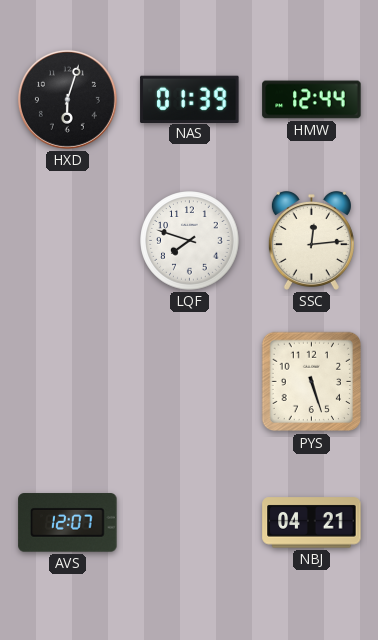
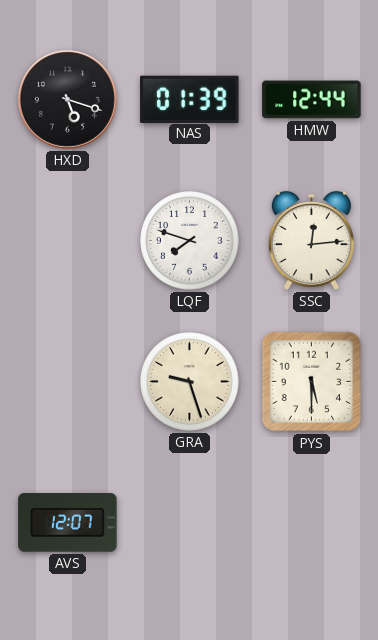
HXD: 6:03 -> 5:18
GRA: none -> 9:27
PYS: 5:27 -> 5:30
NBJ: 04:21 -> none
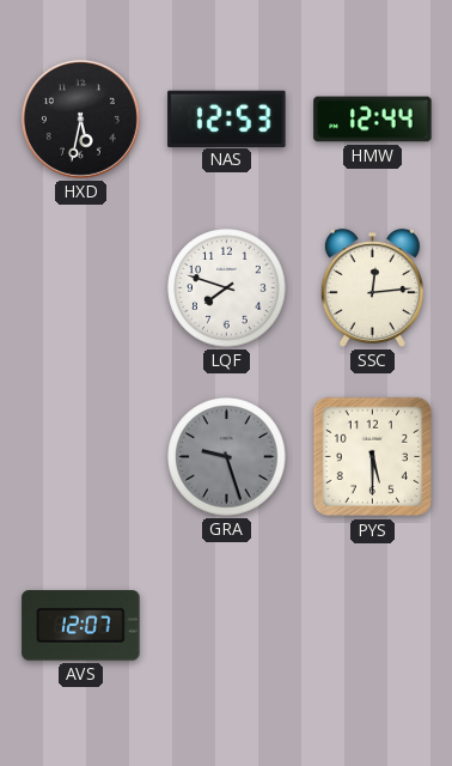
HXD: 5:18 -> 5:32
NAS: 01:39 -> 12:53
GRA dial: cream -> grey
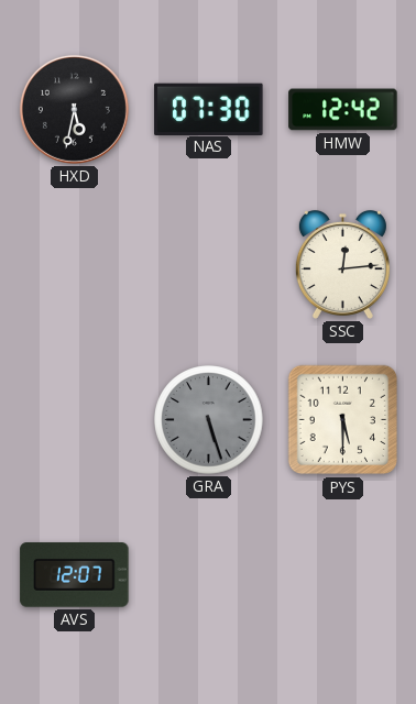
NAS: 12:53 -> 07:30
HMW: 12:44 -> 12:42
LQF: 7:48 -> none
GRA: 9:27 -> 5:27
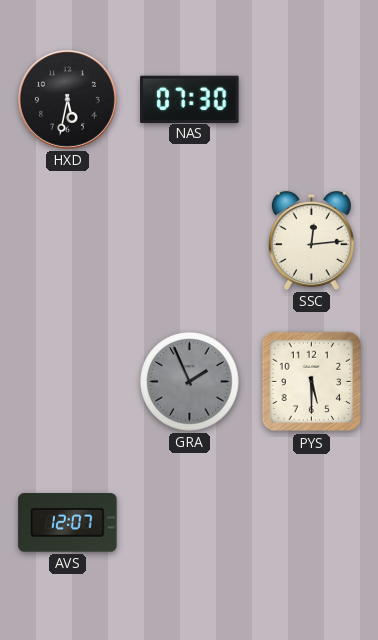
HMW: 12:42 -> none
GRA: 5:27 -> 1:56
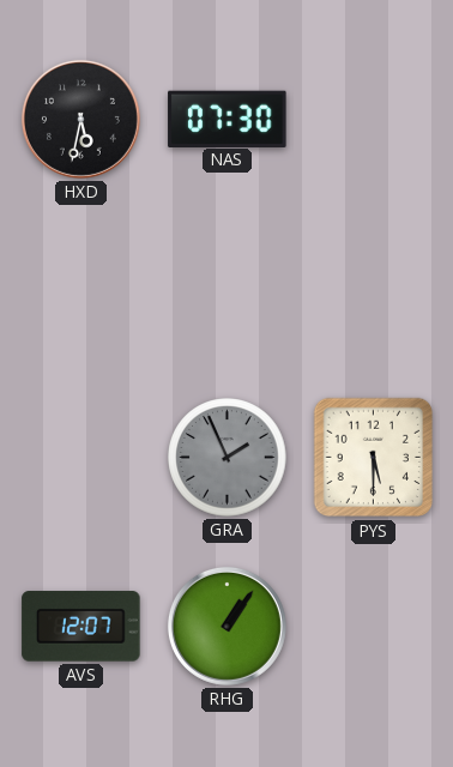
SSC: 12:14 -> none
RHG: none -> 1:06
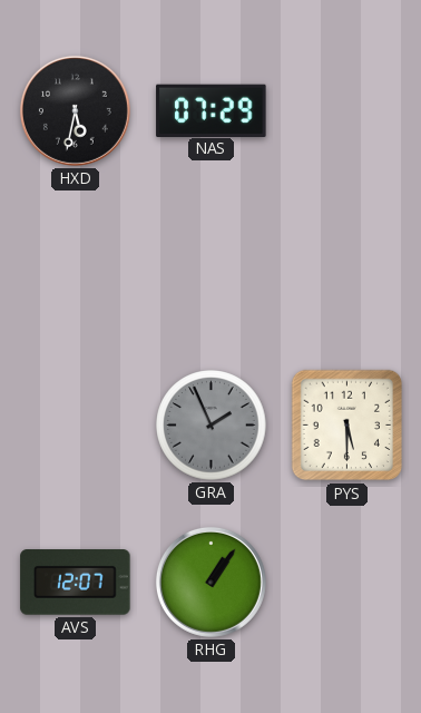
NAS: 07:30 -> 07:29
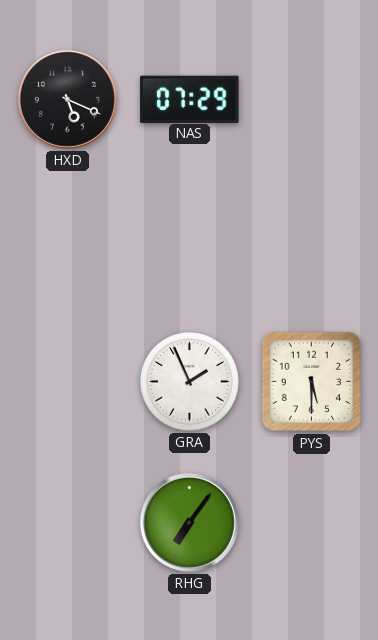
HXD: 5:32 -> 5:19
GRA dial: grey -> white
AVS: 12:07 -> none
RHG: 1:06 -> 7:06
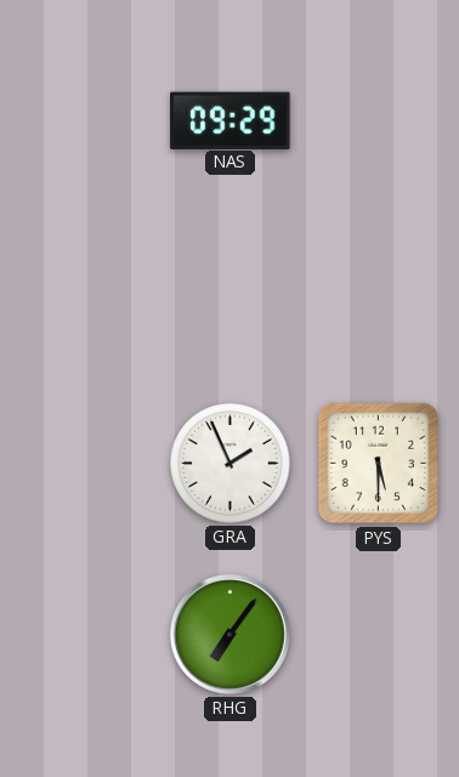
HXD: 5:19 -> none
NAS: 07:29 -> 09:29
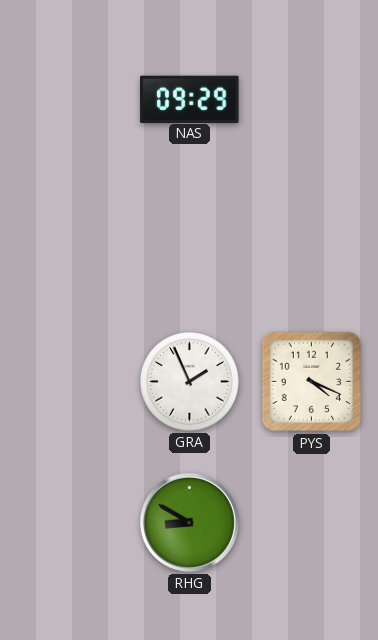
PYS: 5:30 -> 4:19
RHG: 7:06 -> 8:50
